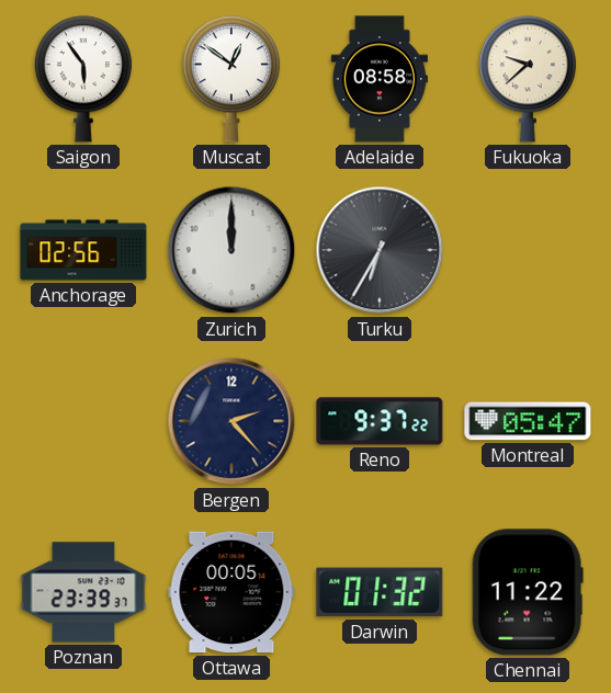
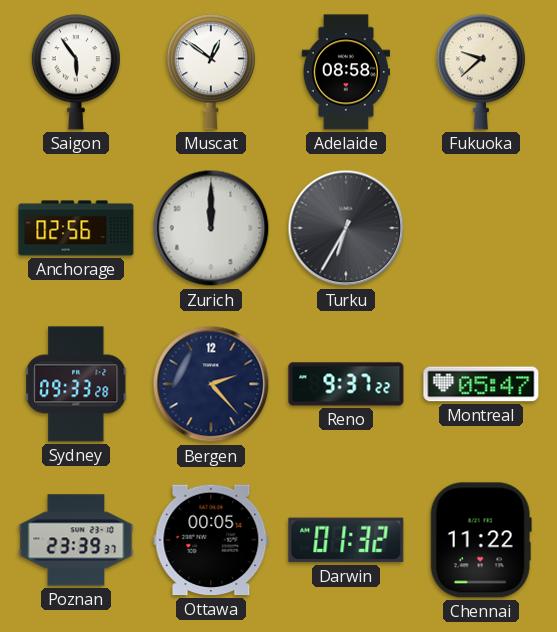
Sydney: none -> 09:33
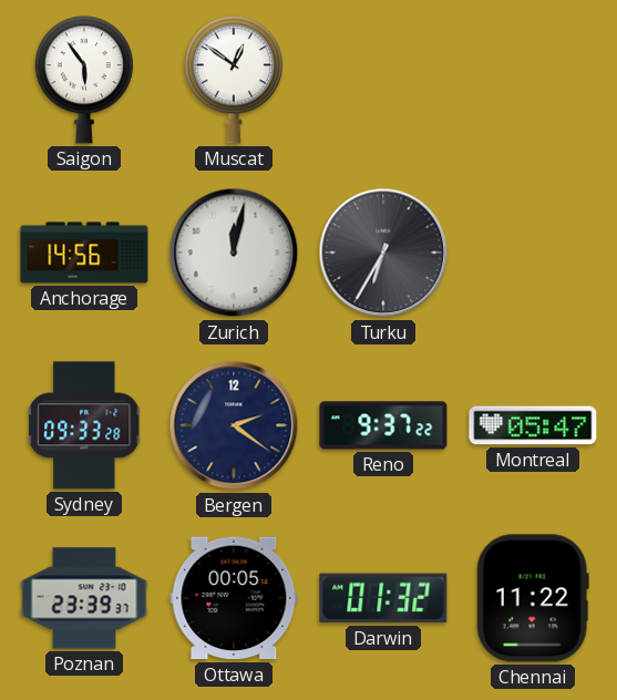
Adelaide: 08:58 -> none
Fukuoka: 9:38 -> none
Anchorage: 02:56 -> 14:56
Zurich: 12:00 -> 12:02
Bergen: 2:23 -> 2:21
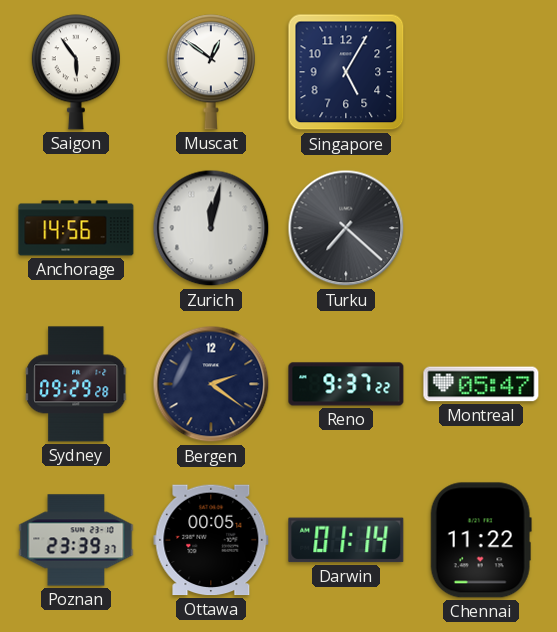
Singapore: none -> 5:05
Turku: 6:35 -> 7:22
Sydney: 09:33 -> 09:29
Darwin: 01:32 -> 01:14
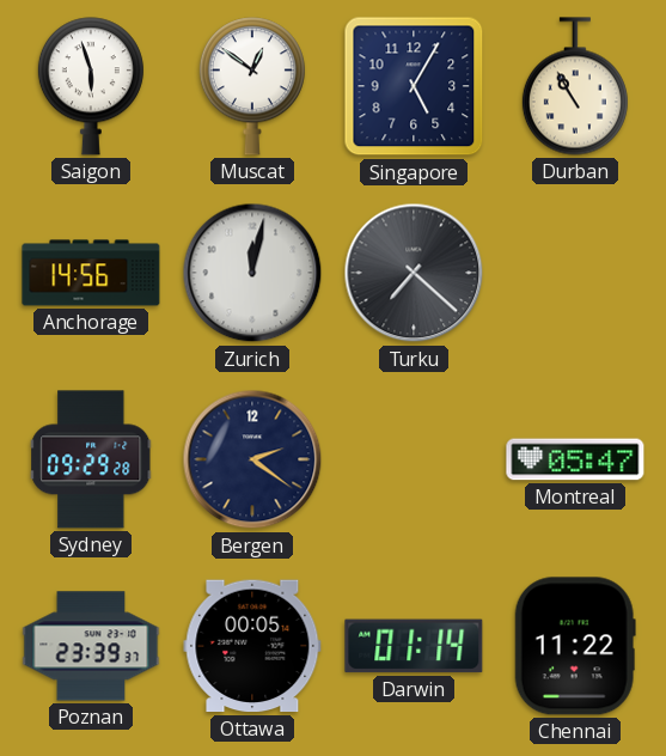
Saigon: 5:54 -> 5:57
Durban: none -> 10:55
Reno: 9:37 -> none
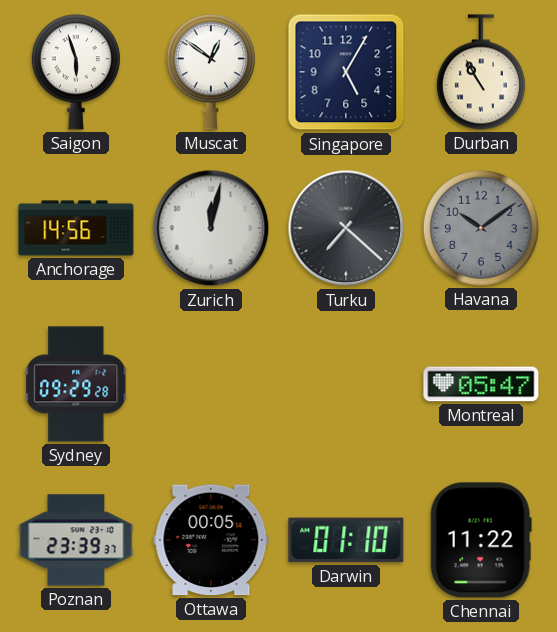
Havana: none -> 10:09
Bergen: 2:21 -> none
Darwin: 01:14 -> 01:10
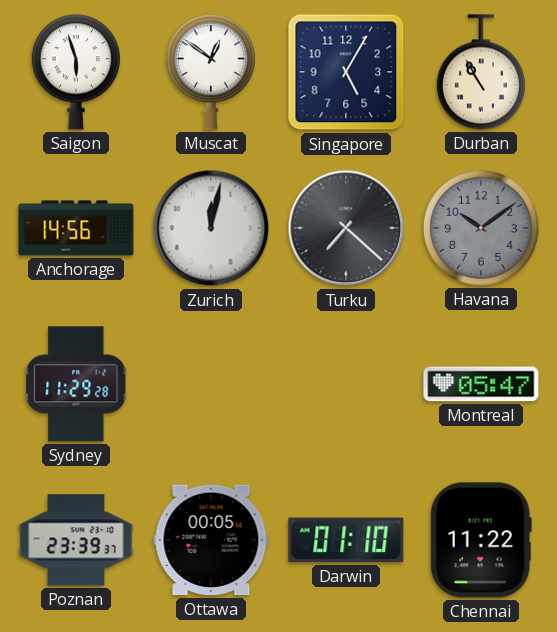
Sydney: 09:29 -> 11:29
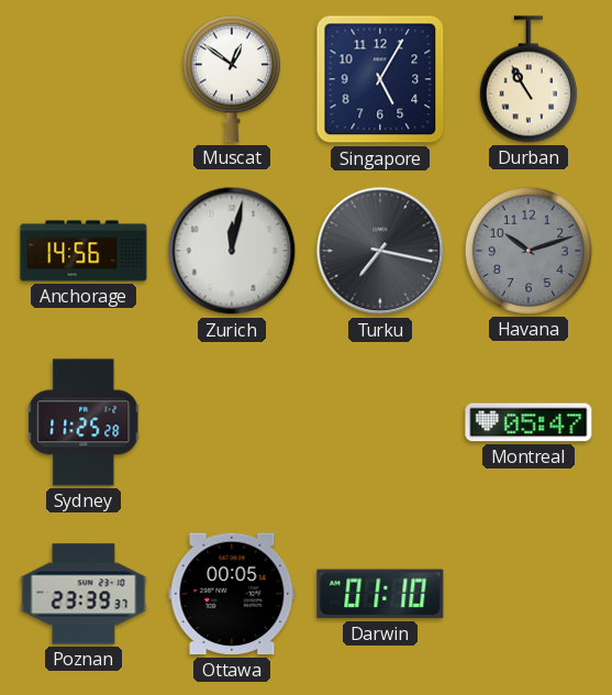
Saigon: 5:57 -> none
Turku: 7:22 -> 7:17
Havana: 10:09 -> 10:12
Sydney: 11:29 -> 11:25
Chennai: 11:22 -> none
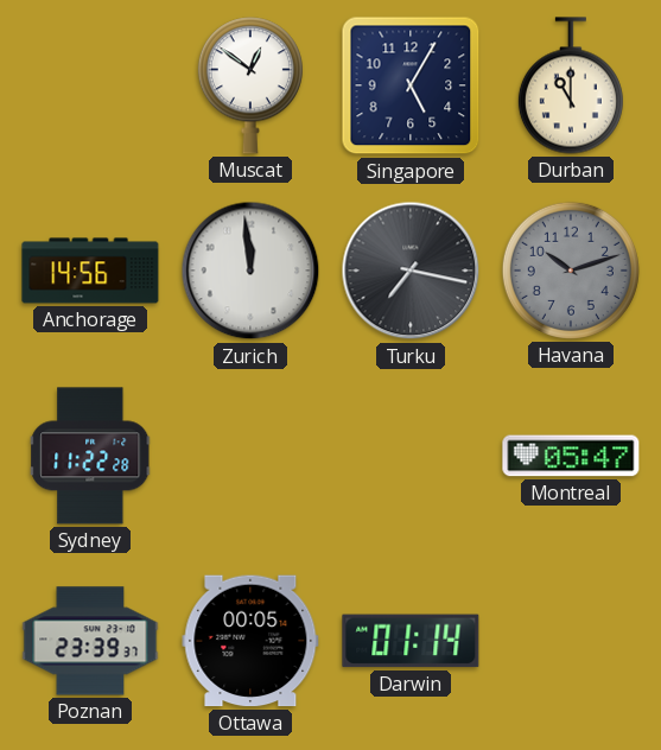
Durban: 10:55 -> 11:00
Zurich: 12:02 -> 11:59
Sydney: 11:25 -> 11:22
Darwin: 01:10 -> 01:14
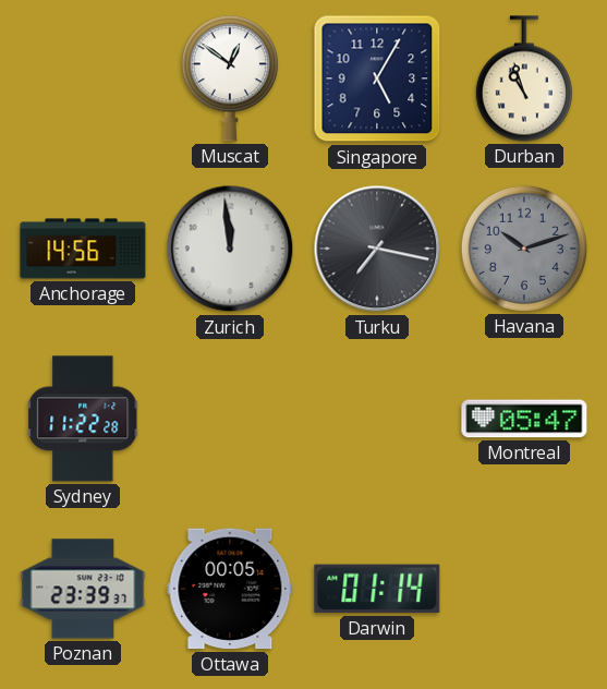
Durban: 11:00 -> 10:57
